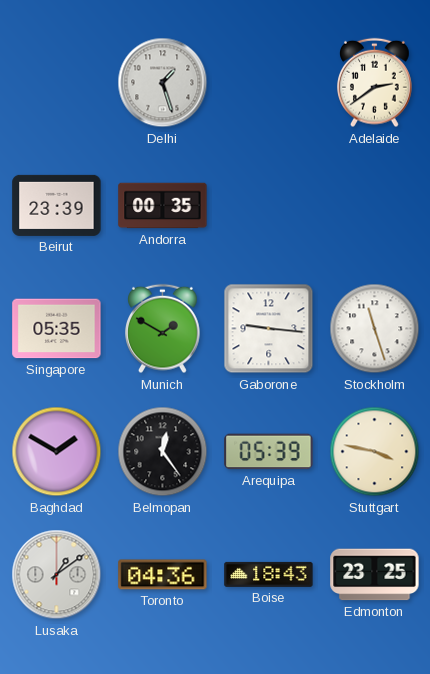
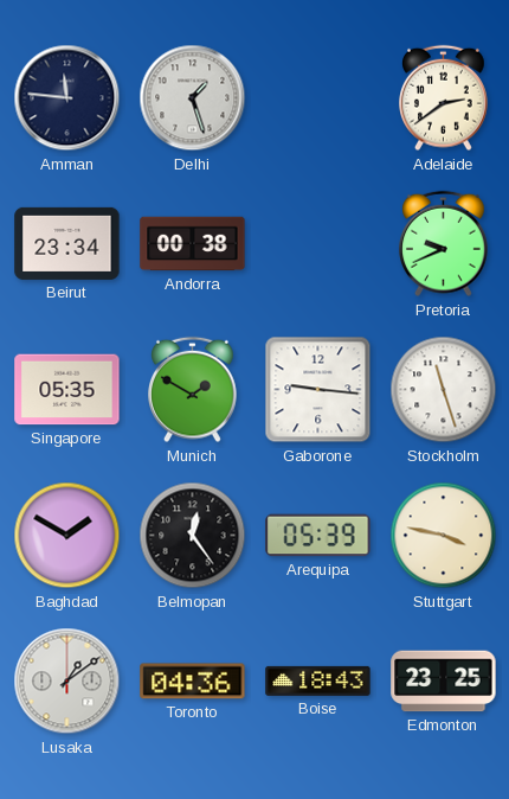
Amman: none -> 11:46
Beirut: 23:39 -> 23:34
Andorra: 00:35 -> 00:38
Pretoria: none -> 9:41
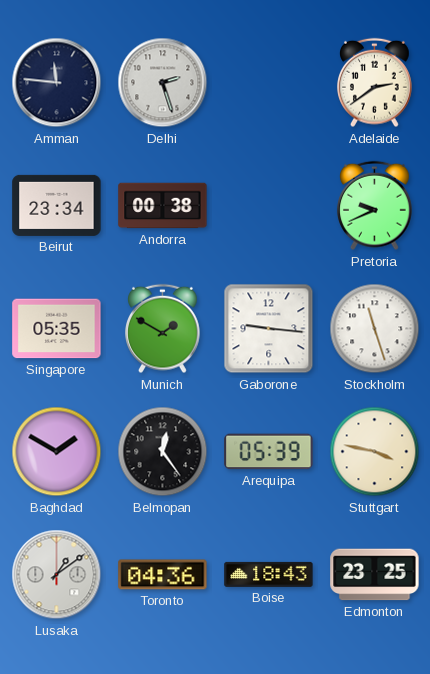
Delhi: 1:27 -> 2:27
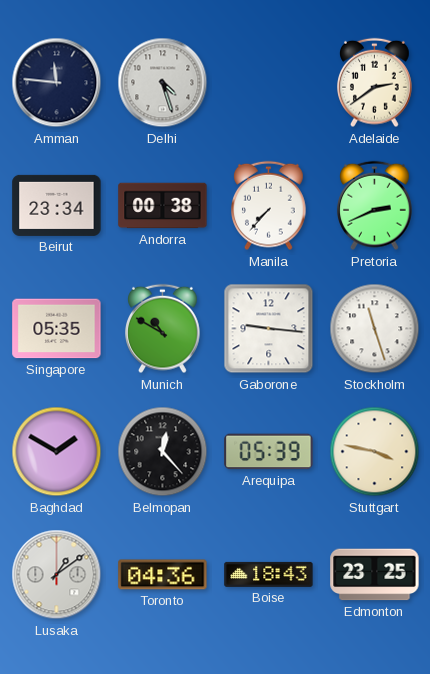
Delhi: 2:27 -> 4:27
Manila: none -> 7:37
Pretoria: 9:41 -> 2:41
Munich: 1:50 -> 10:50
Belmopan: 12:24 -> 12:23
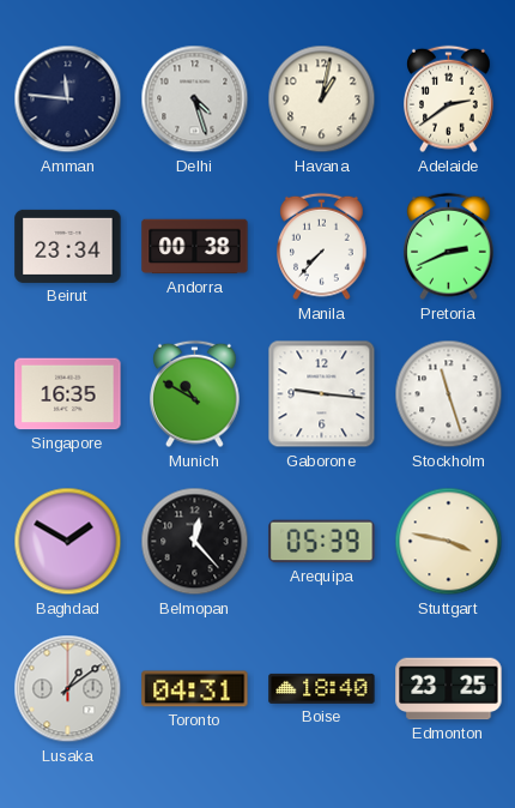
Havana: none -> 1:02
Singapore: 05:35 -> 16:35
Toronto: 04:36 -> 04:31
Boise: 18:43 -> 18:40
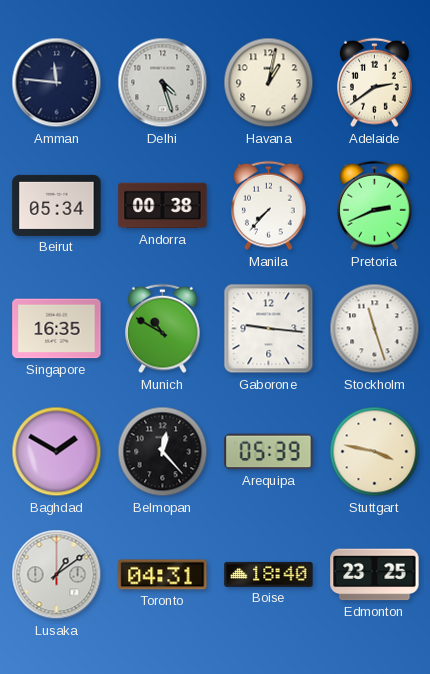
Beirut: 23:34 -> 05:34
